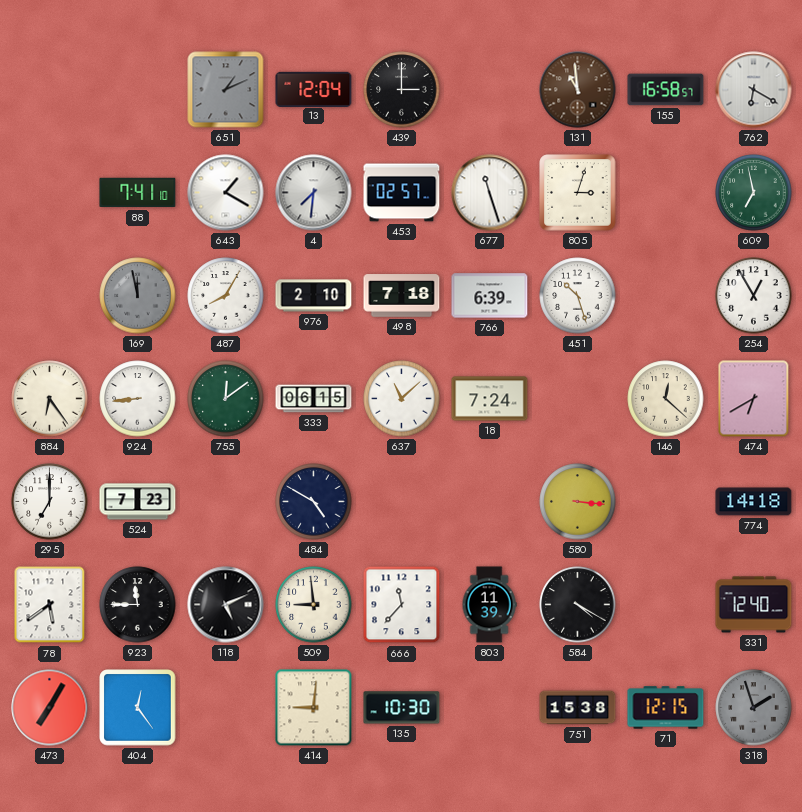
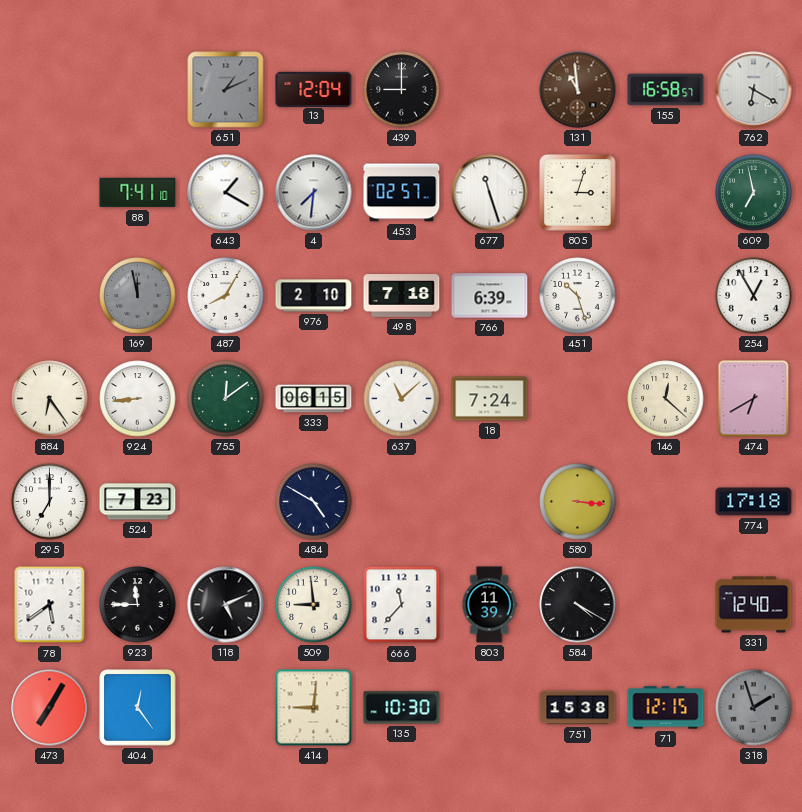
439: 3:00 -> 9:00
774: 14:18 -> 17:18
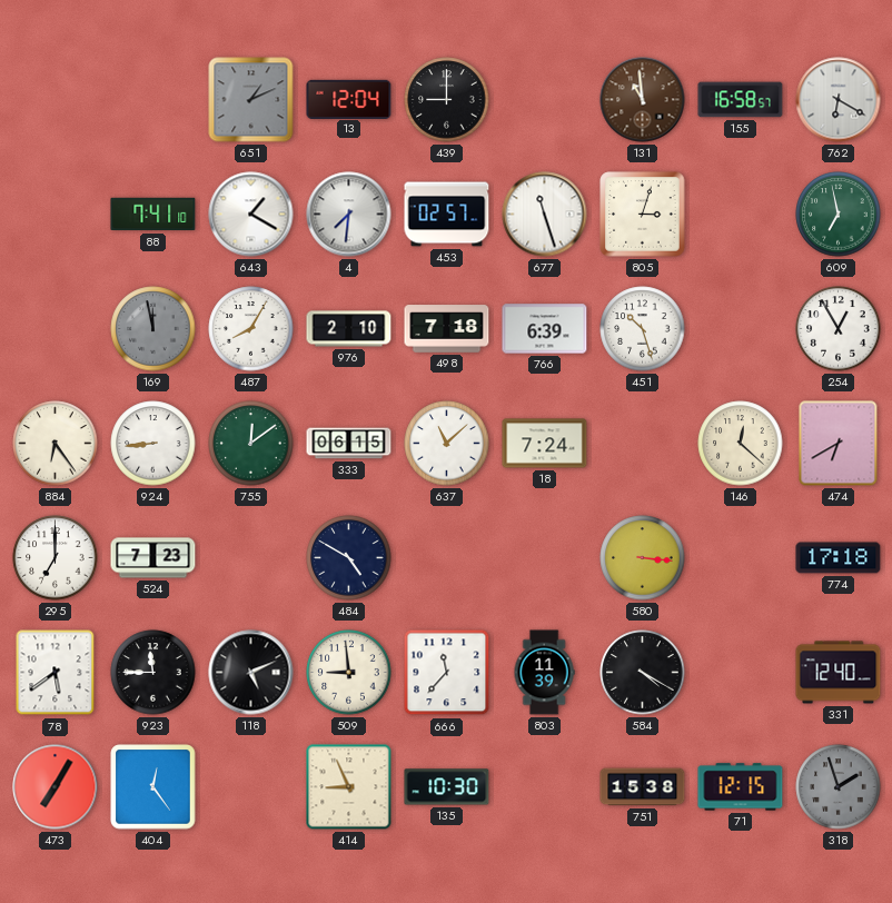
414: 9:01 -> 8:56
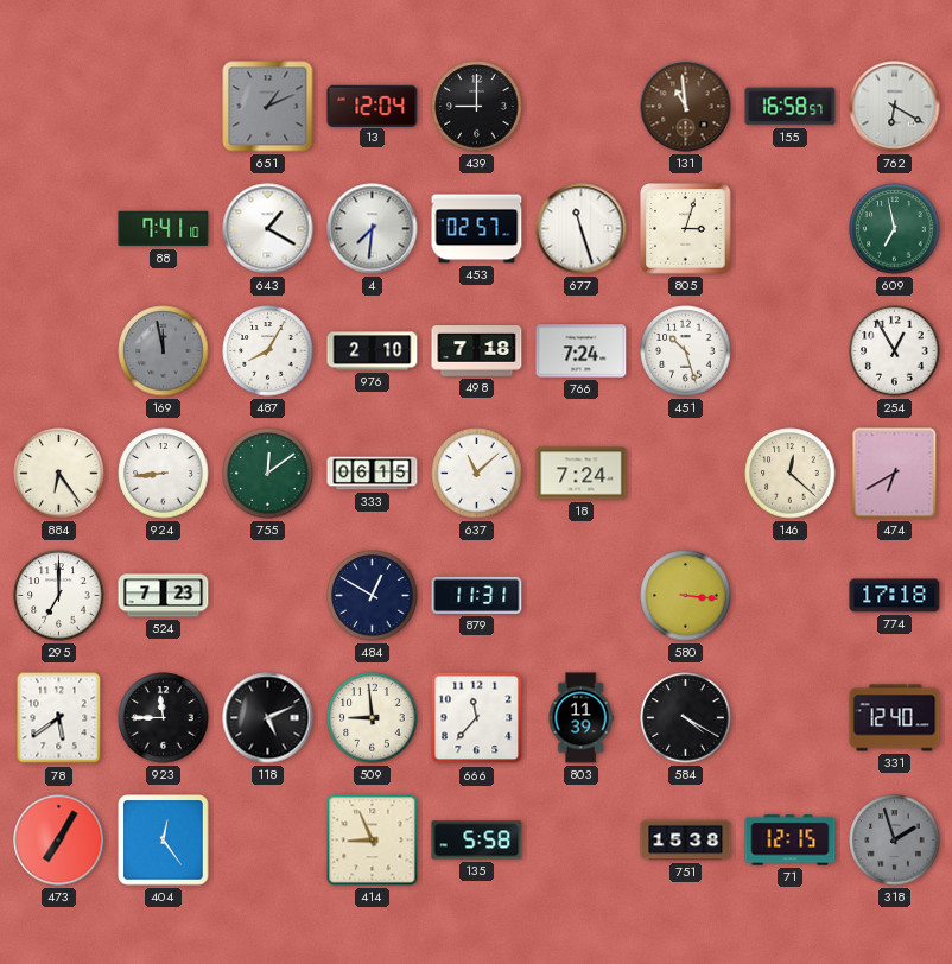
766: 6:39 -> 7:24
484: 4:50 -> 12:50
879: none -> 11:31
135: 10:30 -> 5:58
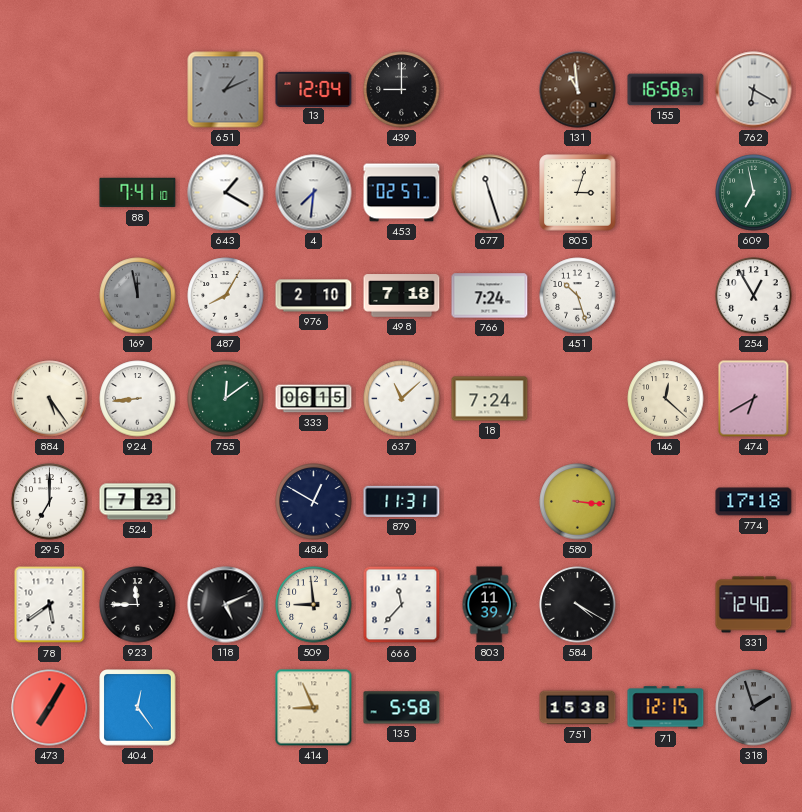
884: 6:24 -> 5:24
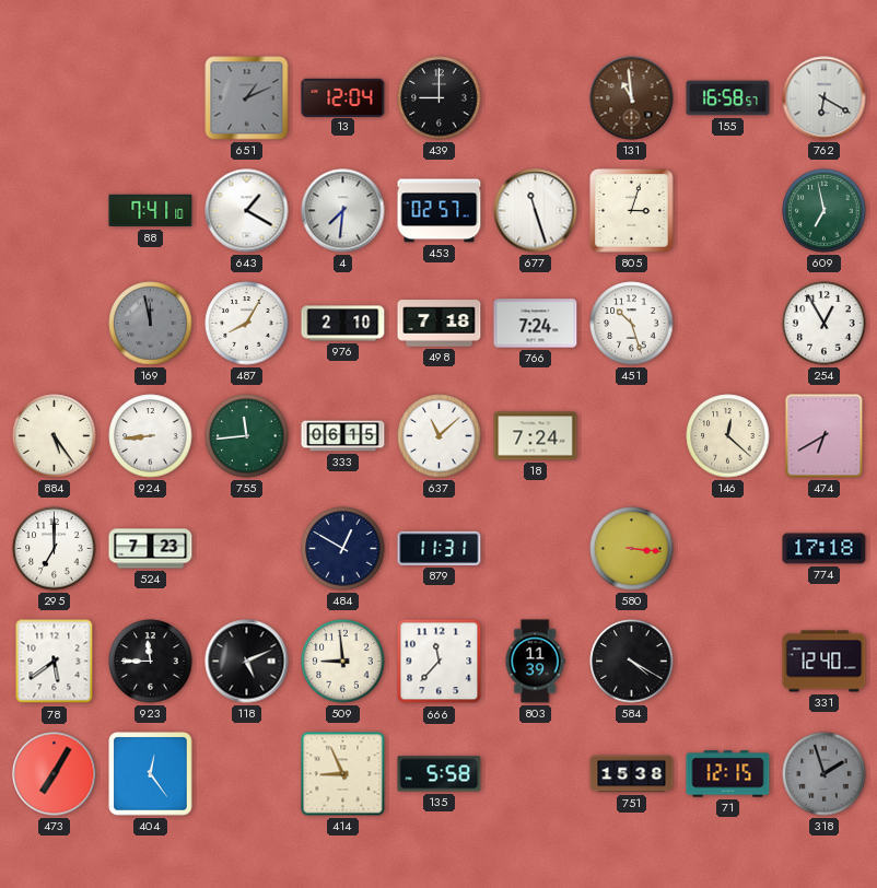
755: 12:09 -> 11:44
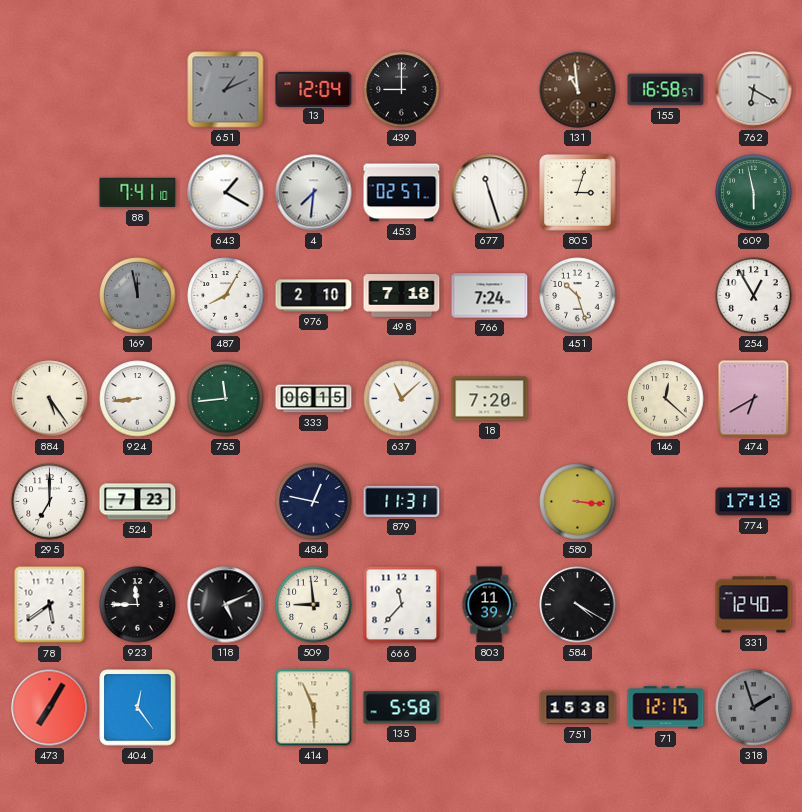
609: 6:58 -> 5:58
18: 7:24 -> 7:20
484: 12:50 -> 12:47
414: 8:56 -> 5:56
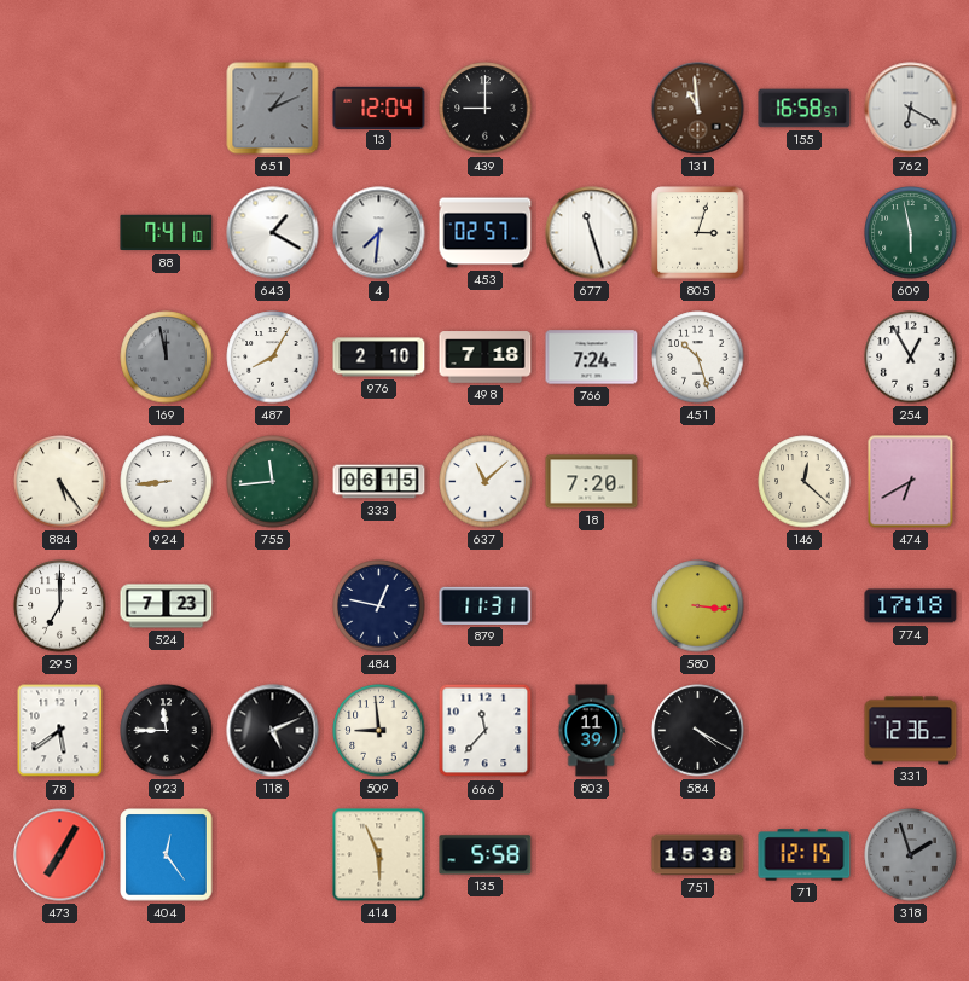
331: 12:40 -> 12:36
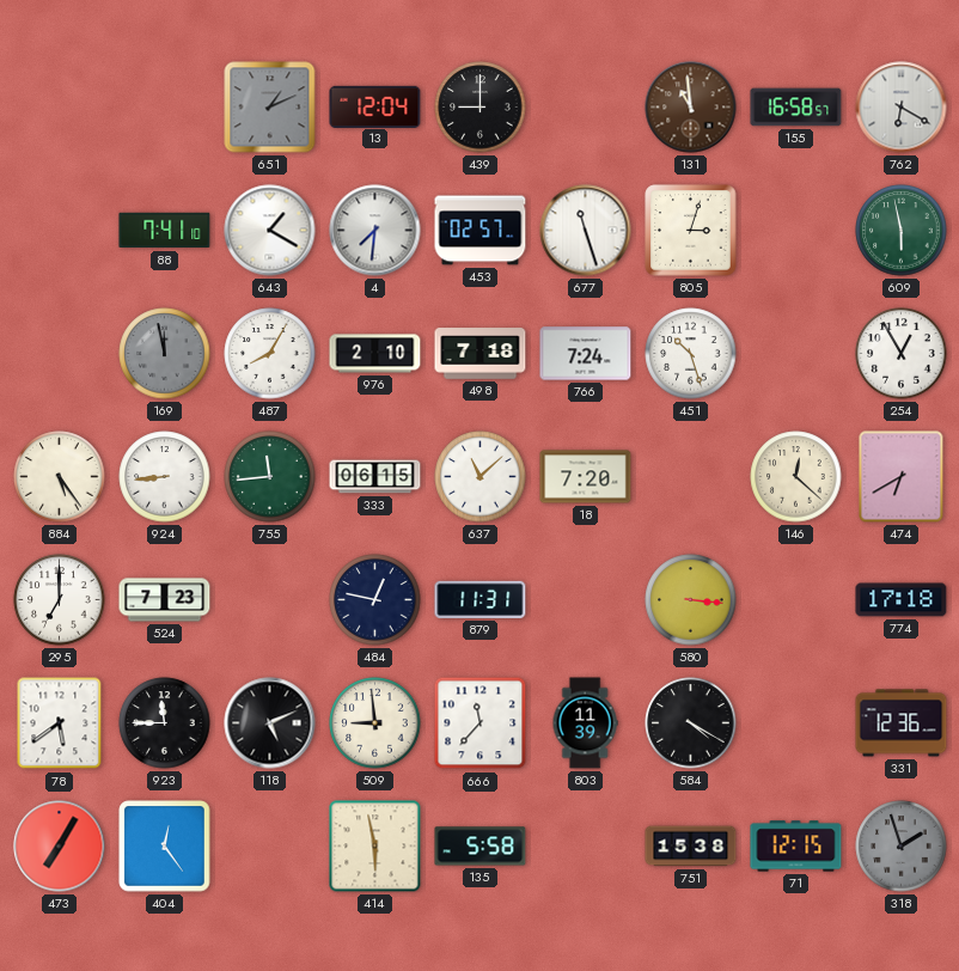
414: 5:56 -> 5:58
